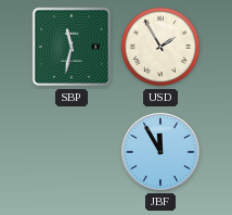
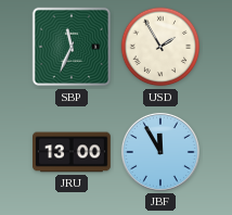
SBP: 11:32 -> 11:34
JRU: none -> 13:00
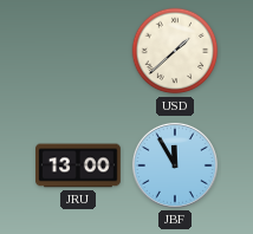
SBP: 11:34 -> none
USD: 1:55 -> 1:38
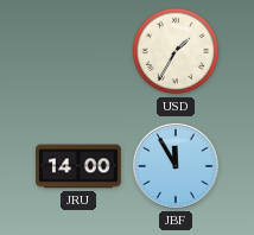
USD: 1:38 -> 1:35
JRU: 13:00 -> 14:00
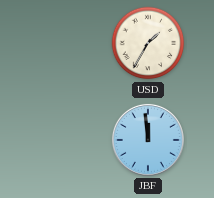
JRU: 14:00 -> none
JBF: 11:55 -> 11:59
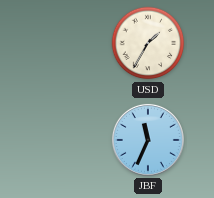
JBF: 11:59 -> 11:34
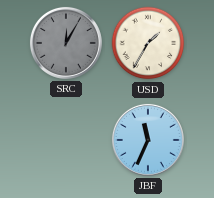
SRC: none -> 12:05
